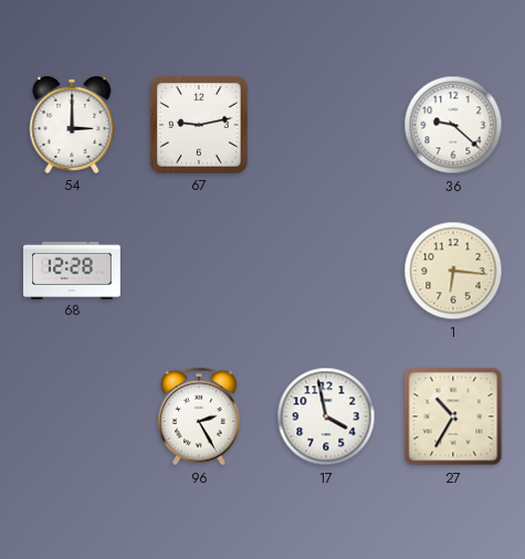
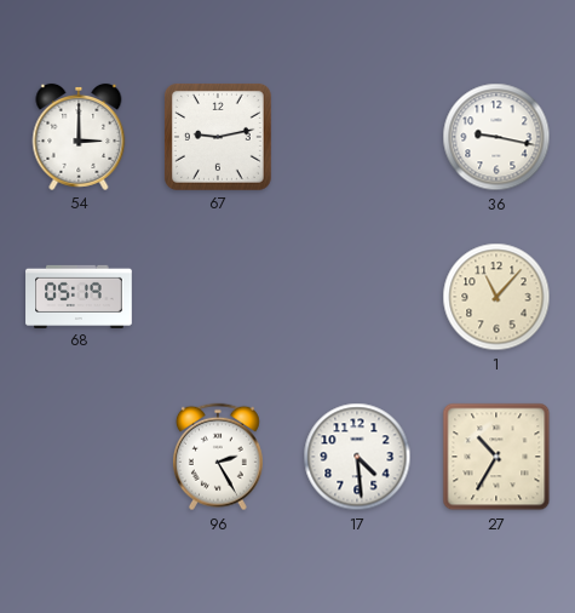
36: 9:22 -> 9:17
68: 12:28 -> 05:19
1: 6:16 -> 11:07
17: 3:58 -> 4:29
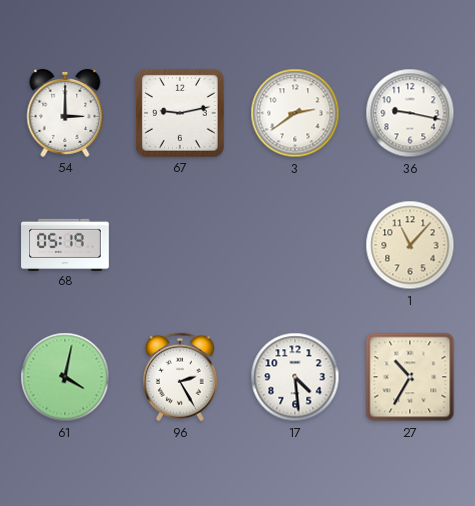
3: none -> 2:39
61: none -> 4:02
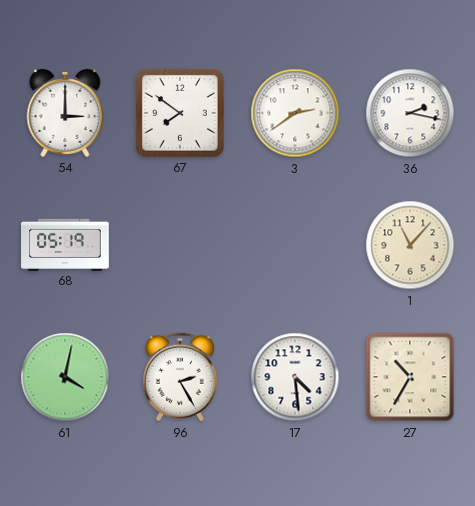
67: 9:13 -> 7:51
36: 9:17 -> 2:17
